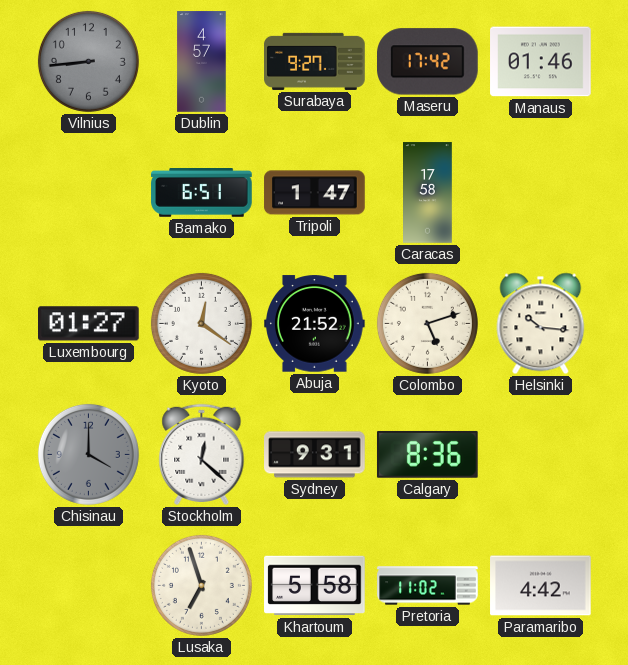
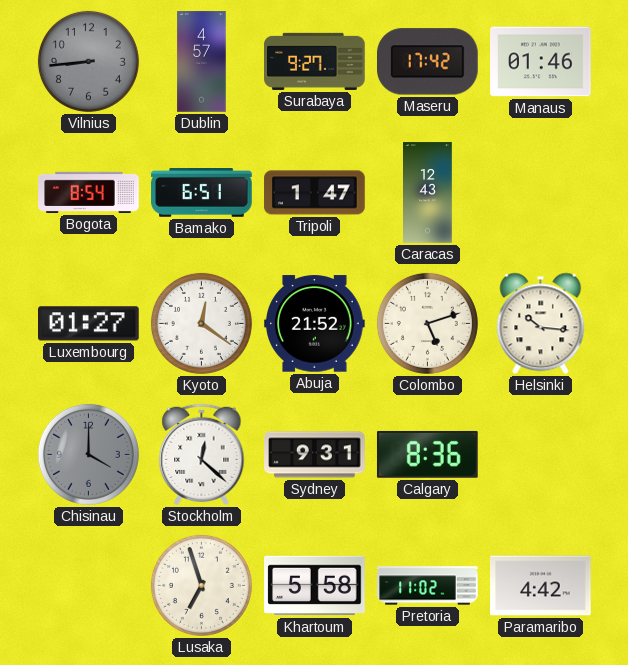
Bogota: none -> 8:54
Caracas: 17:58 -> 12:43
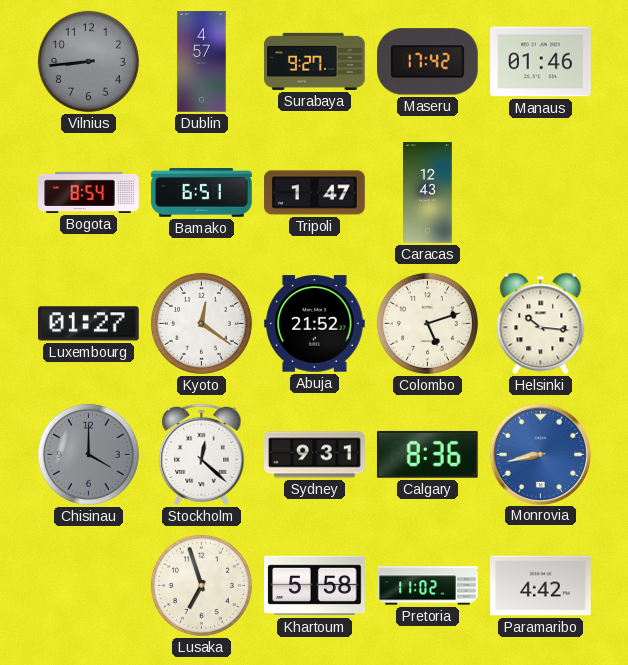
Monrovia: none -> 8:43
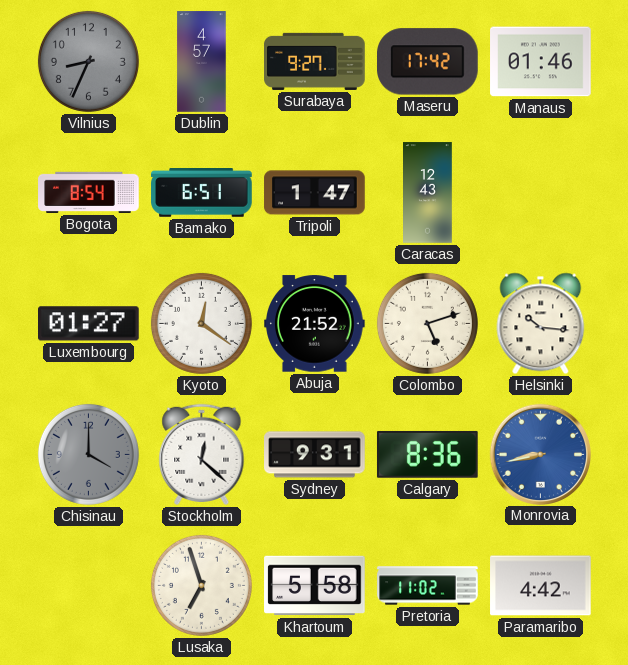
Vilnius: 8:44 -> 8:34
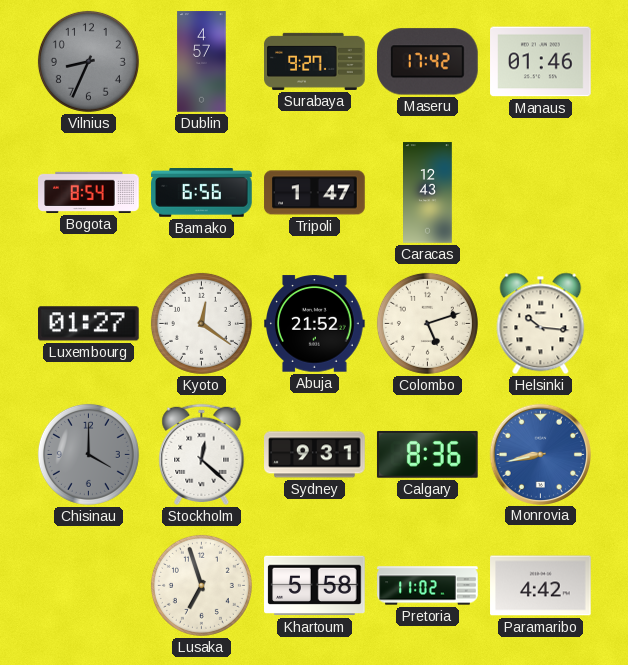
Bamako: 6:51 -> 6:56
